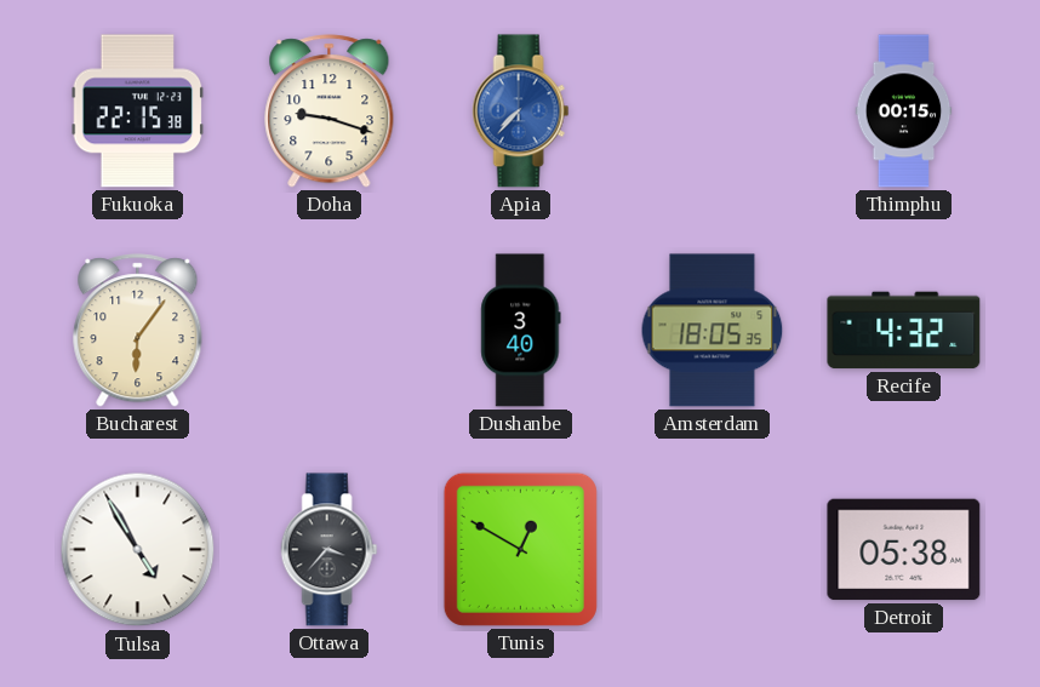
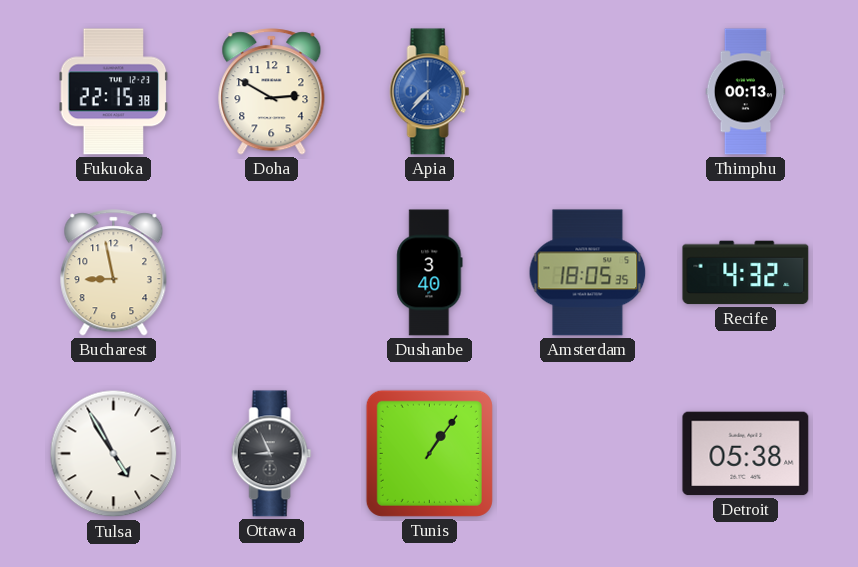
Doha: 9:18 -> 2:50
Thimphu: 00:15 -> 00:13
Bucharest: 6:06 -> 8:58
Ottawa: 3:37 -> 8:56
Tunis: 12:50 -> 1:06
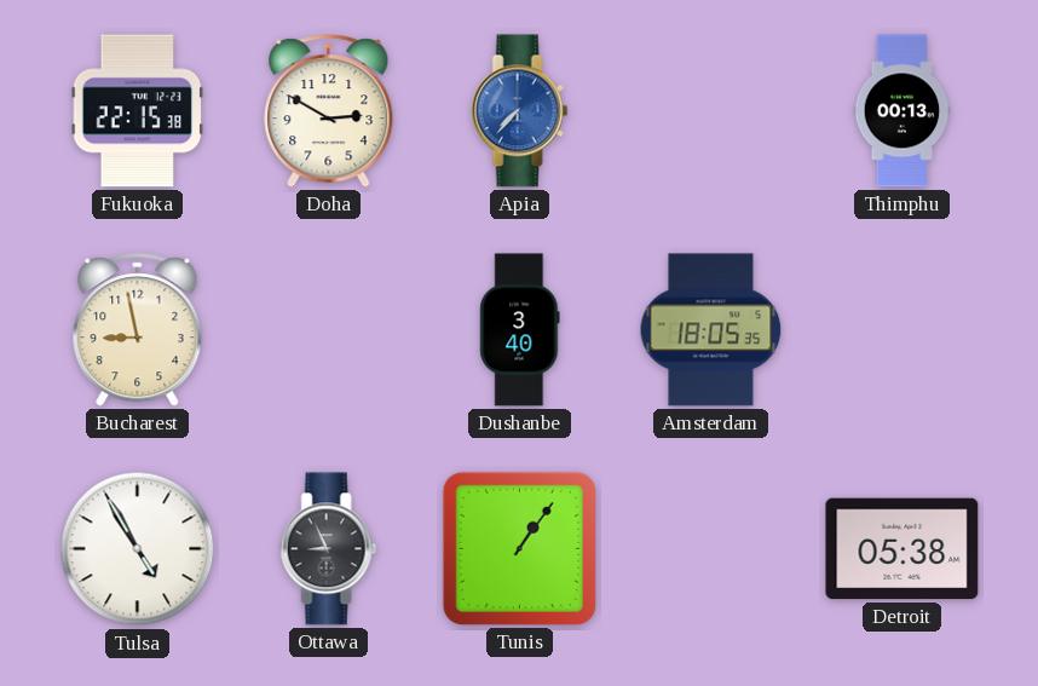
Recife: 4:32 -> none
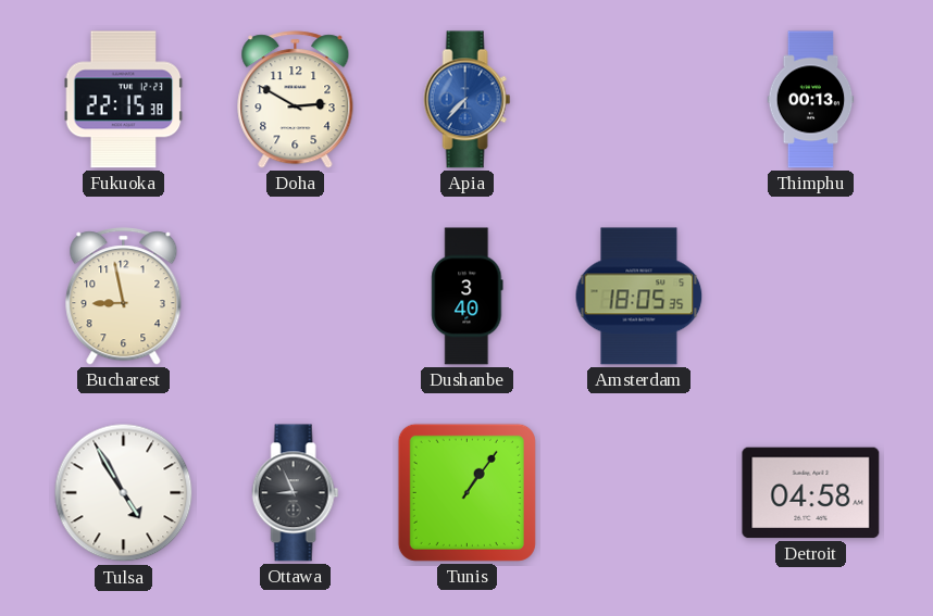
Detroit: 05:38 -> 04:58
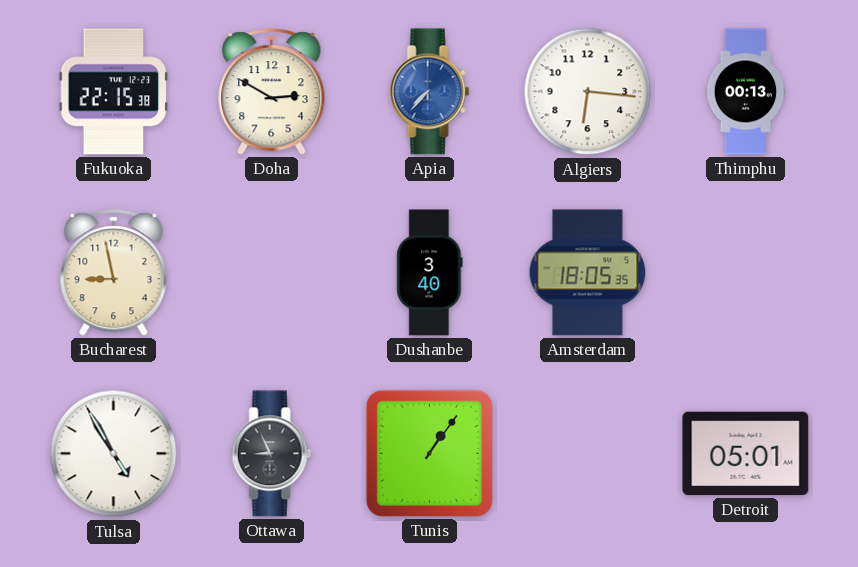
Algiers: none -> 6:16
Detroit: 04:58 -> 05:01
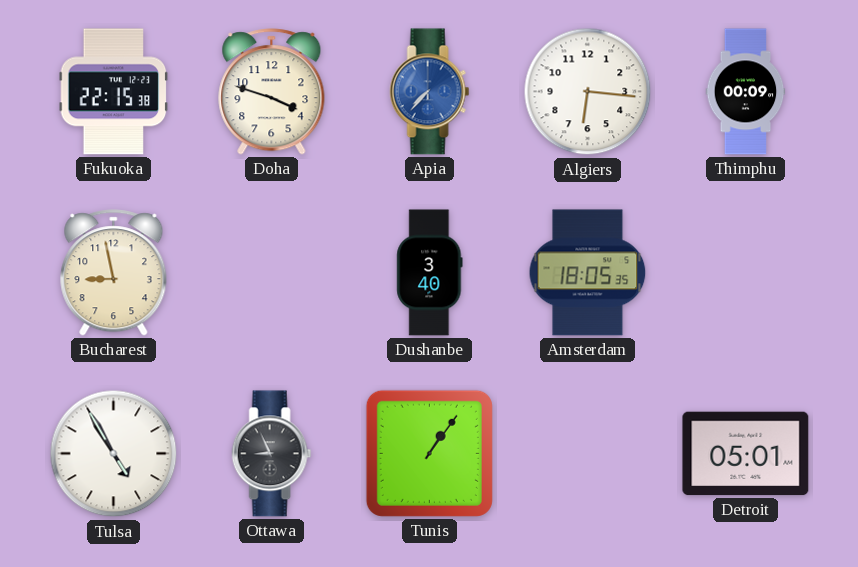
Doha: 2:50 -> 3:48
Thimphu: 00:13 -> 00:09
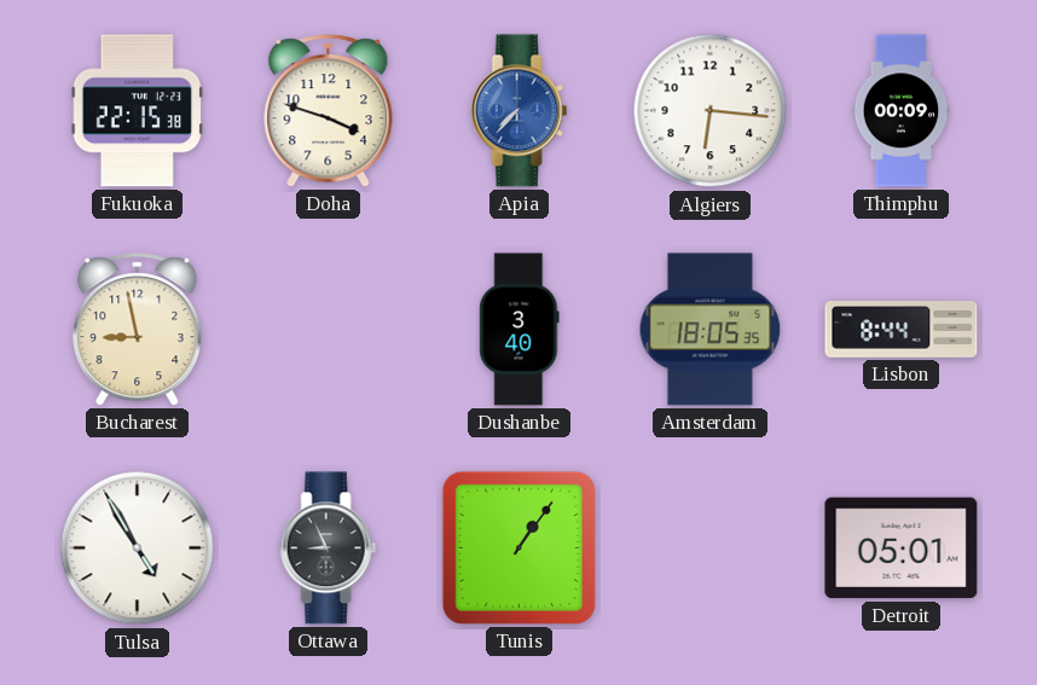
Lisbon: none -> 8:44
